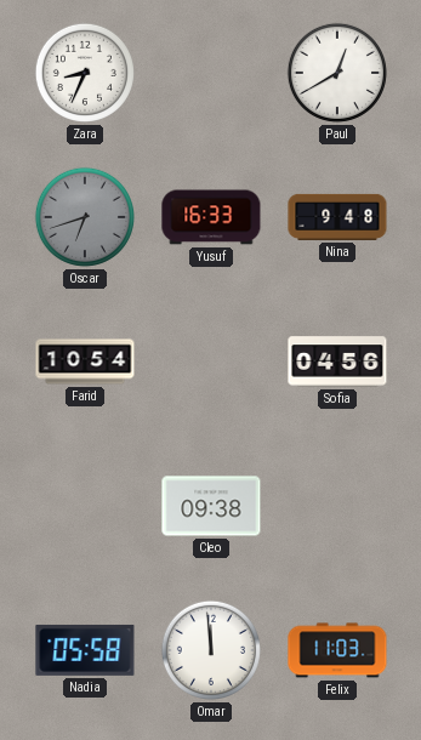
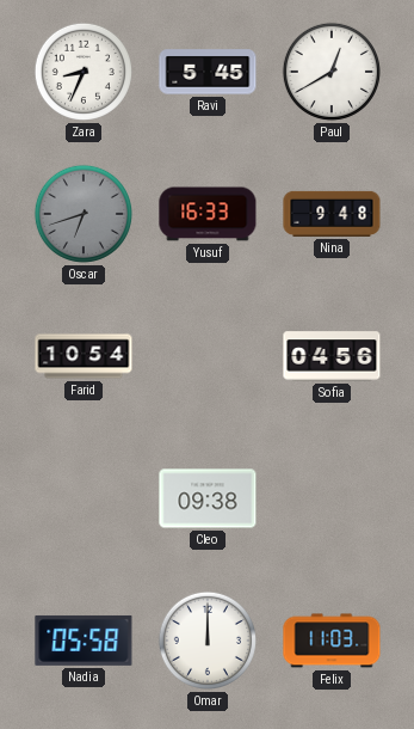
Ravi: none -> 5:45
Omar: 11:59 -> 12:00
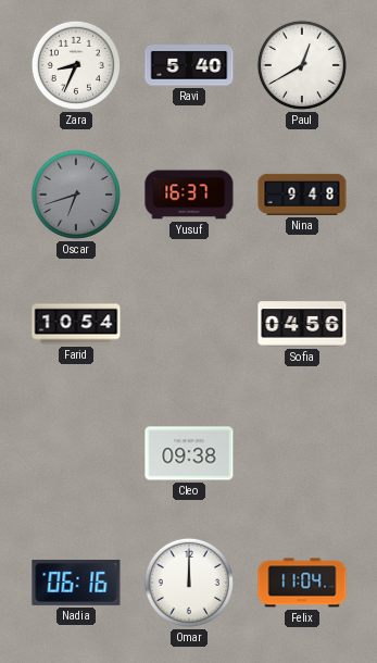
Ravi: 5:45 -> 5:40
Yusuf: 16:33 -> 16:37
Nadia: 05:58 -> 06:16
Felix: 11:03 -> 11:04
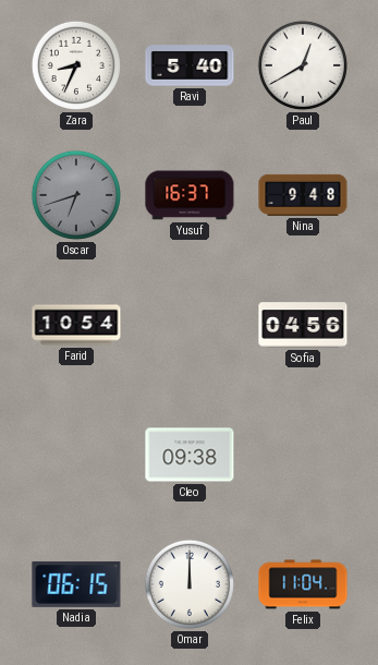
Nadia: 06:16 -> 06:15
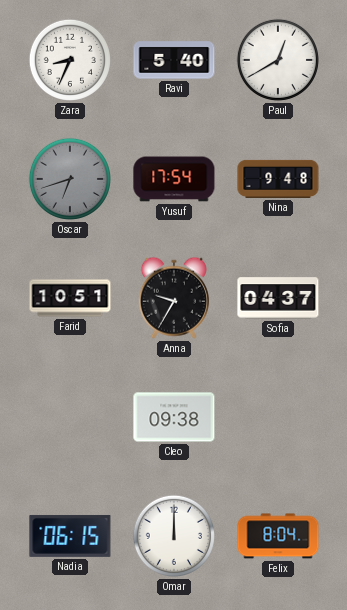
Yusuf: 16:37 -> 17:54
Farid: 10:54 -> 10:51
Anna: none -> 9:35
Sofia: 04:56 -> 04:37
Felix: 11:04 -> 8:04
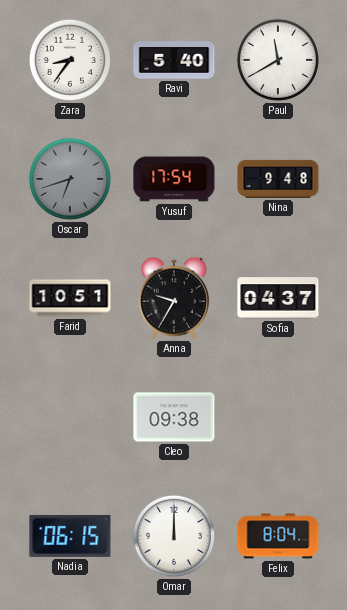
Zara: 8:34 -> 8:36
Paul: 12:40 -> 11:40
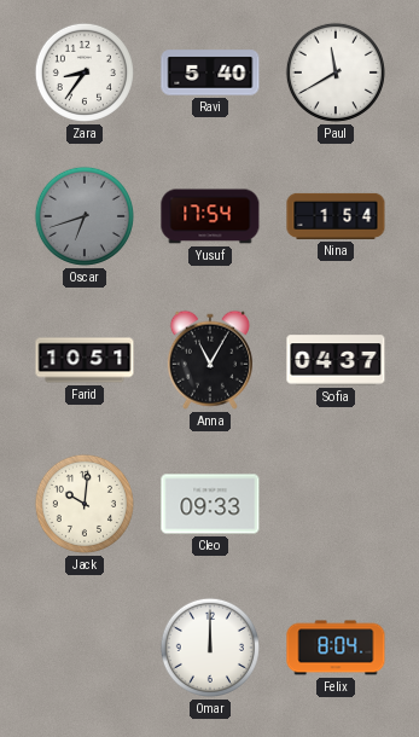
Nina: 9:48 -> 1:54
Anna: 9:35 -> 11:05
Jack: none -> 10:01
Cleo: 09:38 -> 09:33
Nadia: 06:15 -> none
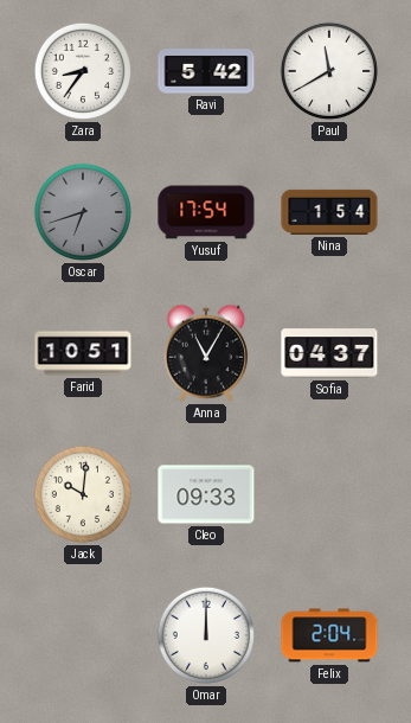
Ravi: 5:40 -> 5:42
Felix: 8:04 -> 2:04
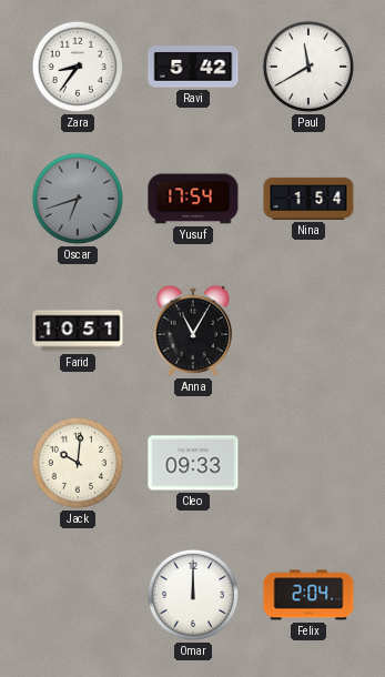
Sofia: 04:37 -> none
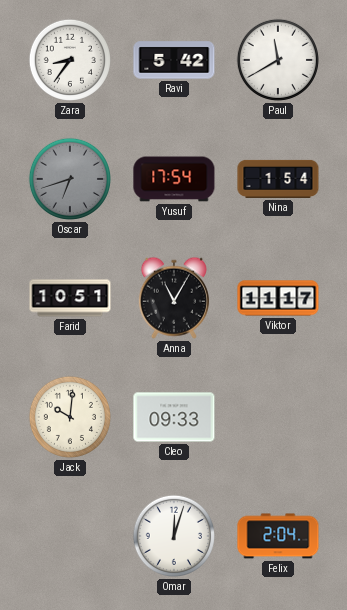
Viktor: none -> 11:17
Omar: 12:00 -> 12:03
